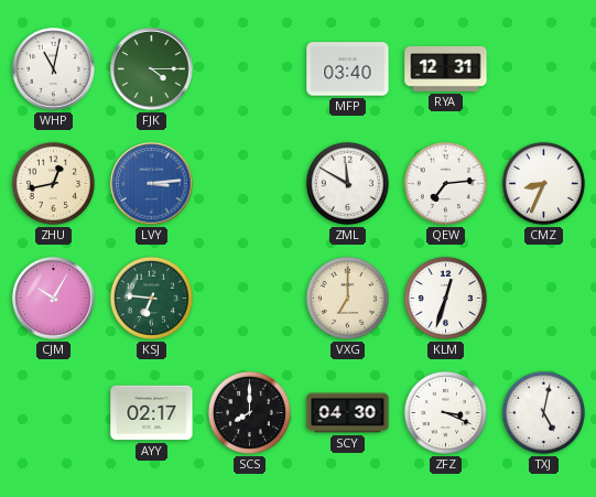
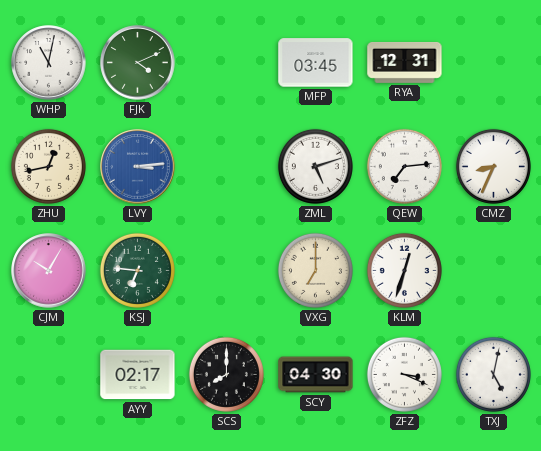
FJK: 4:15 -> 4:11
MFP: 03:40 -> 03:45
ZML: 11:50 -> 5:12
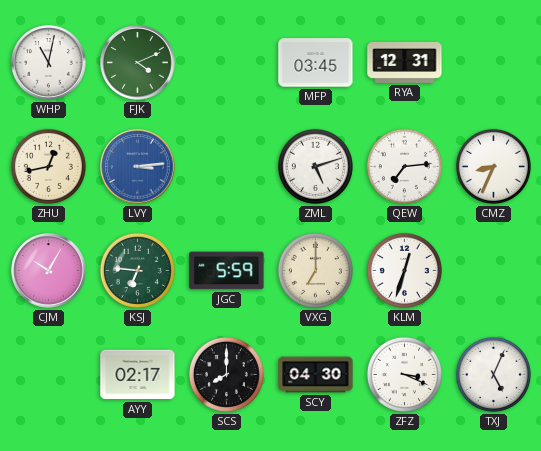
JGC: none -> 5:59
TXJ: 5:02 -> 5:04
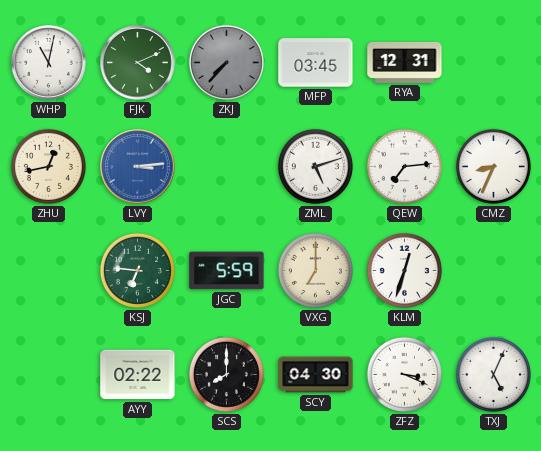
ZKJ: none -> 7:37
CJM: 10:05 -> none
AYY: 02:17 -> 02:22
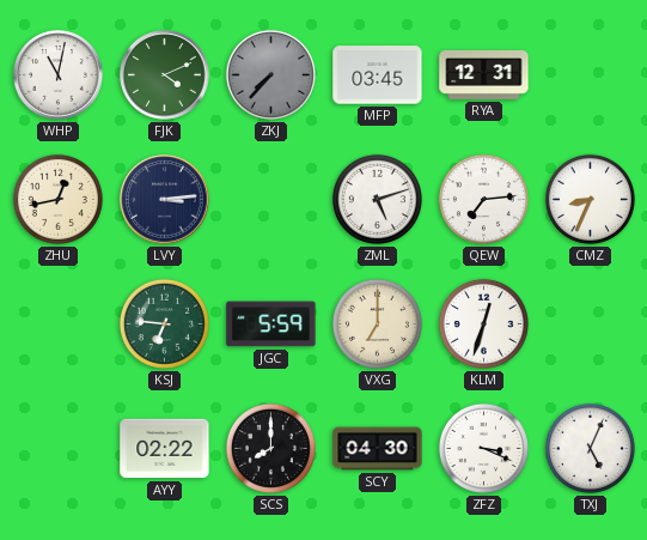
LVY dial: blue -> navy
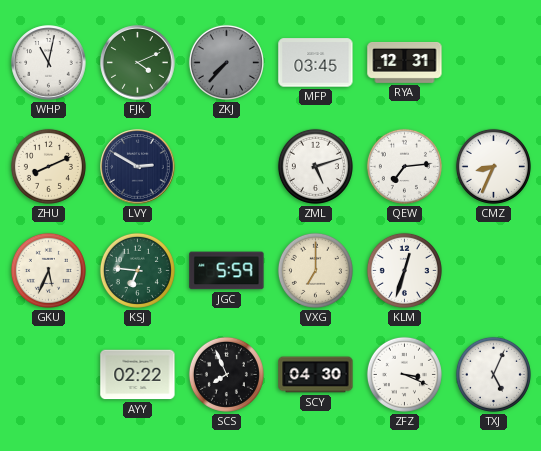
ZHU: 12:43 -> 8:11
LVY: 3:14 -> 2:50
GKU: none -> 5:34
SCS: 8:00 -> 7:56
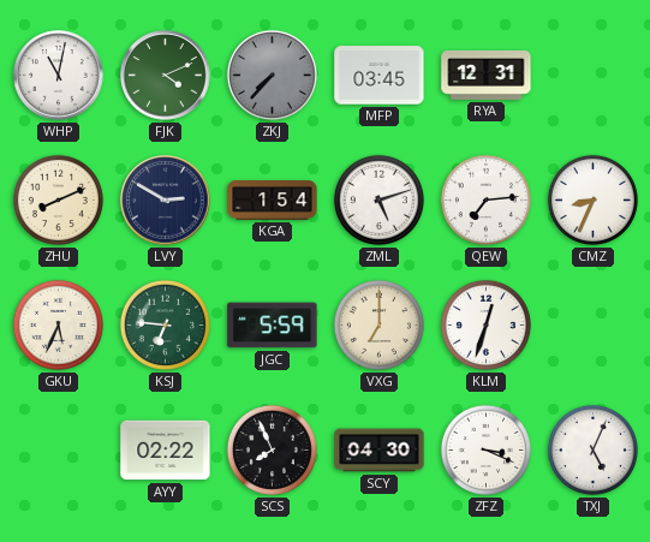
KGA: none -> 1:54
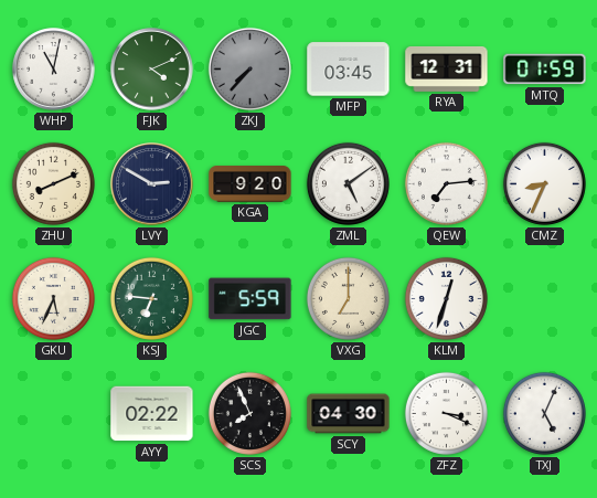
MTQ: none -> 01:59
KGA: 1:54 -> 9:20
ZML: 5:12 -> 5:09
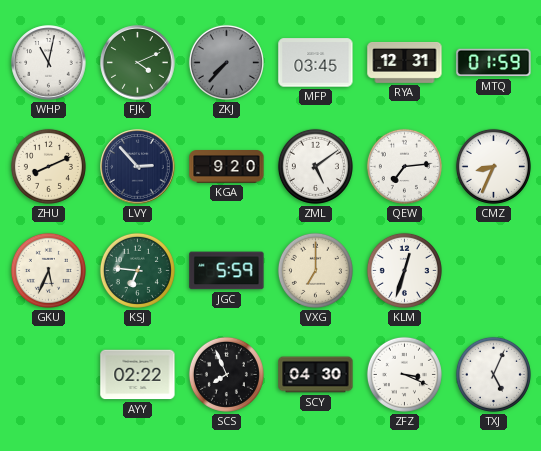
LVY: 2:50 -> 2:53
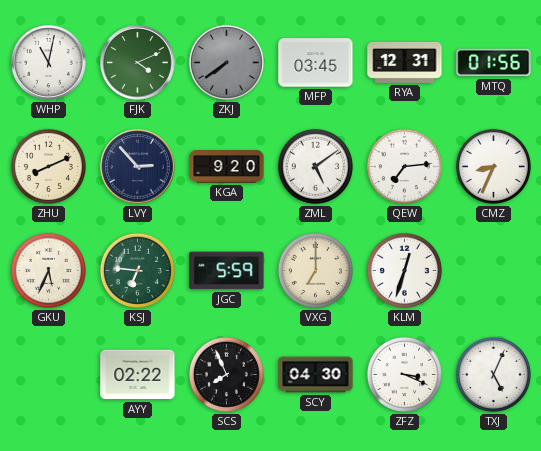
ZKJ: 7:37 -> 7:39
MTQ: 01:59 -> 01:56
